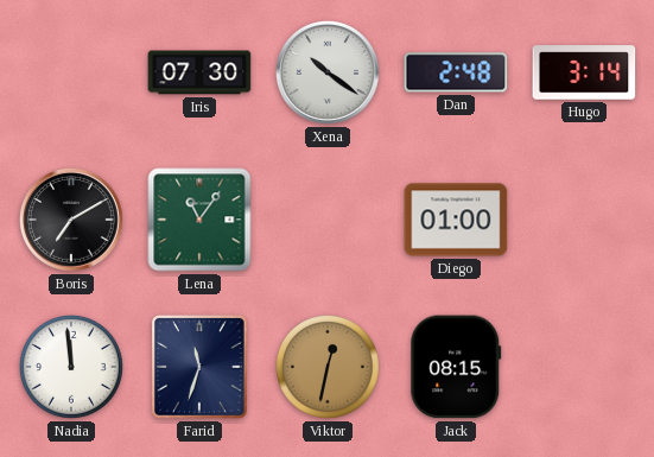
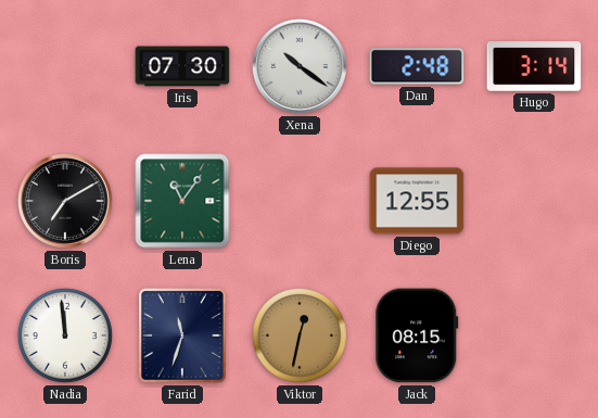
Diego: 01:00 -> 12:55
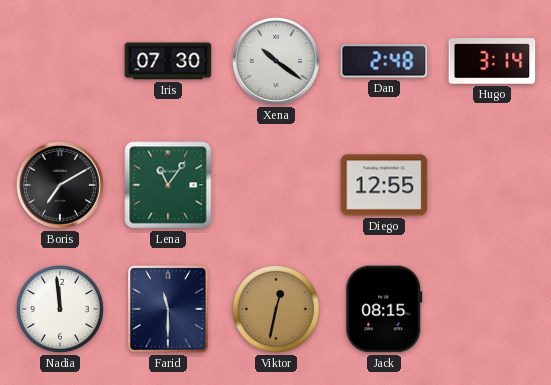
Farid: 11:33 -> 11:30
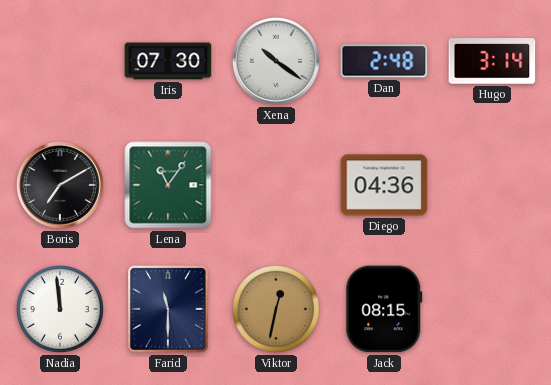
Diego: 12:55 -> 04:36
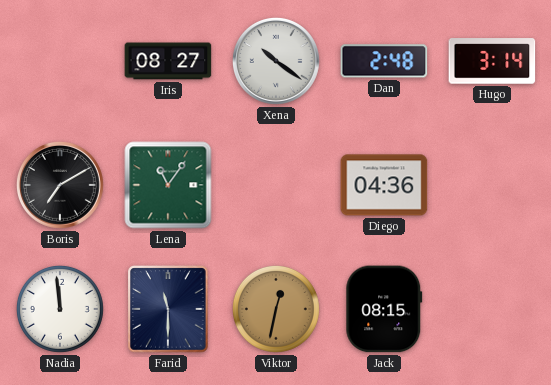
Iris: 07:30 -> 08:27
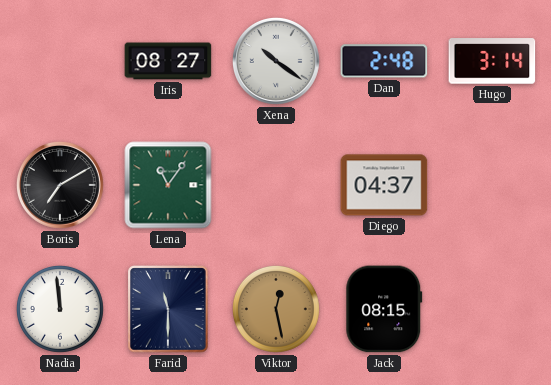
Diego: 04:36 -> 04:37
Viktor: 12:32 -> 12:28
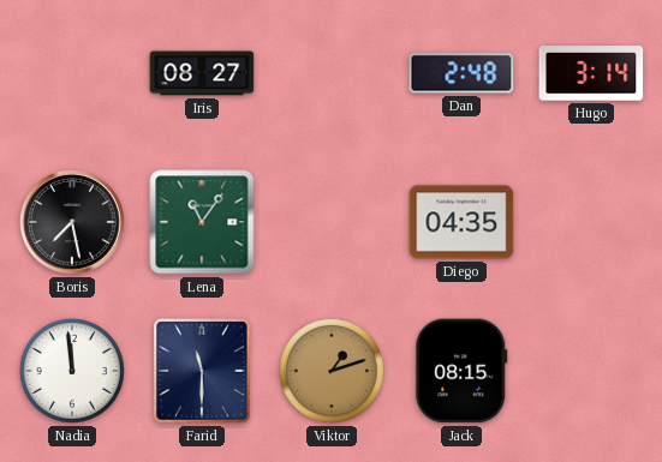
Xena: 10:21 -> none
Boris: 7:10 -> 7:28
Diego: 04:37 -> 04:35
Viktor: 12:28 -> 1:12
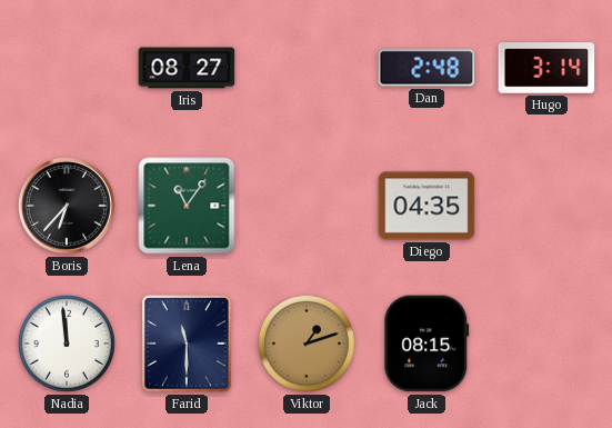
Boris: 7:28 -> 6:37
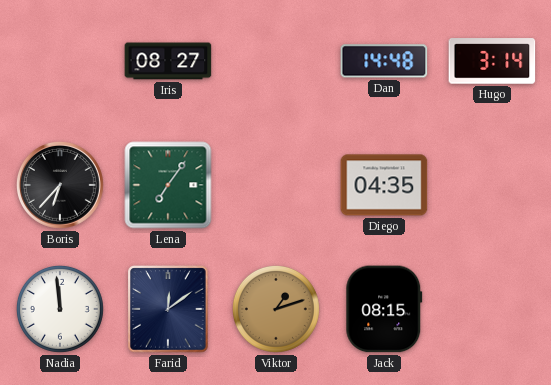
Dan: 2:48 -> 14:48
Lena: 11:06 -> 7:06
Farid: 11:30 -> 12:09
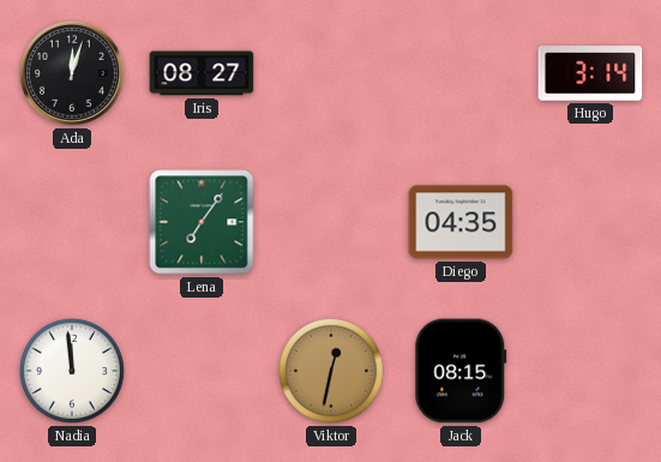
Ada: none -> 12:03
Dan: 14:48 -> none
Boris: 6:37 -> none
Farid: 12:09 -> none
Viktor: 1:12 -> 12:32
